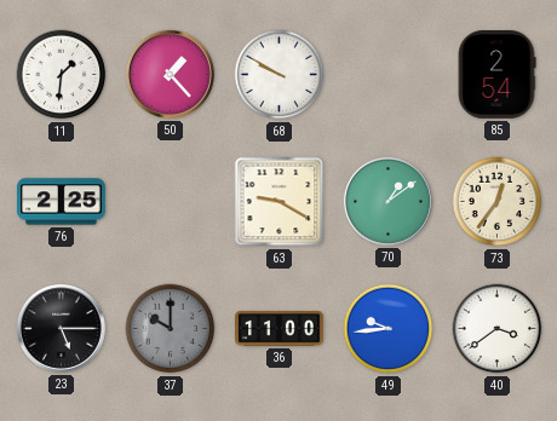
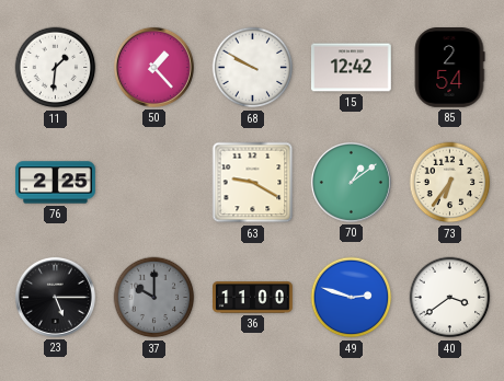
15: none -> 12:42
73: 12:36 -> 6:36
49: 9:44 -> 2:48
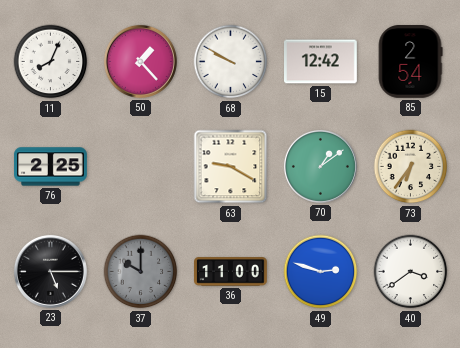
11: 1:31 -> 8:04
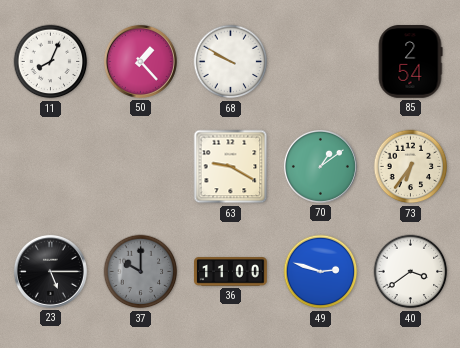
15: 12:42 -> none
76: 2:25 -> none
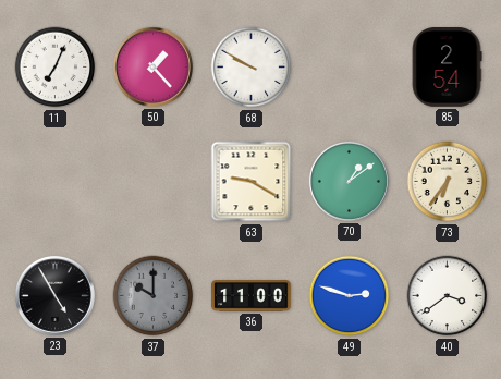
11: 8:04 -> 7:04
23: 5:15 -> 4:55
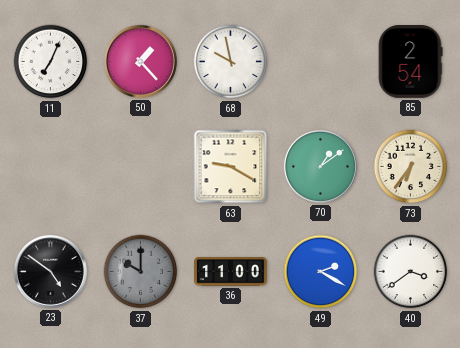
68: 9:50 -> 9:58
23: 4:55 -> 4:51
49: 2:48 -> 2:20
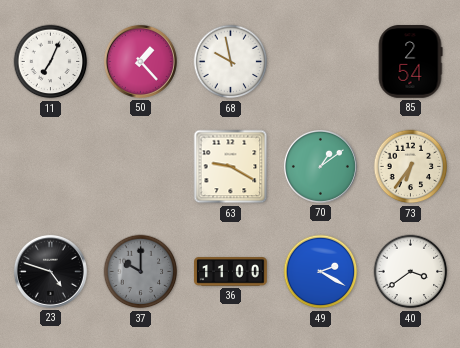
23: 4:51 -> 4:48
